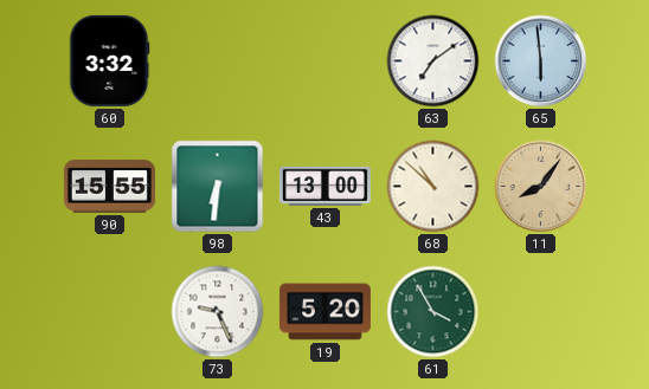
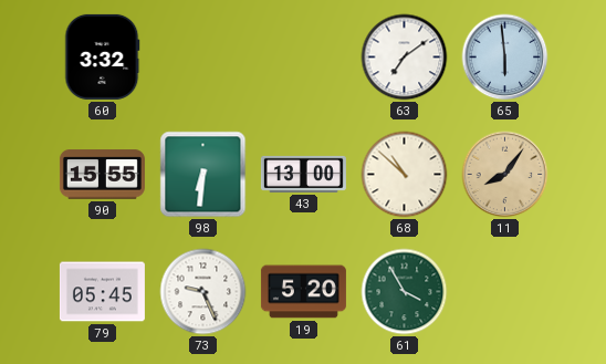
79: none -> 05:45
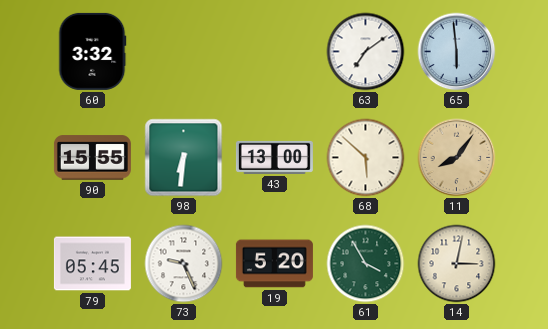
68: 10:52 -> 5:52
14: none -> 3:02
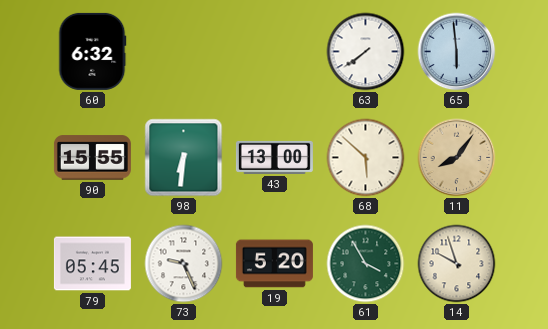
60: 3:32 -> 6:32
63: 7:09 -> 7:39
14: 3:02 -> 9:57
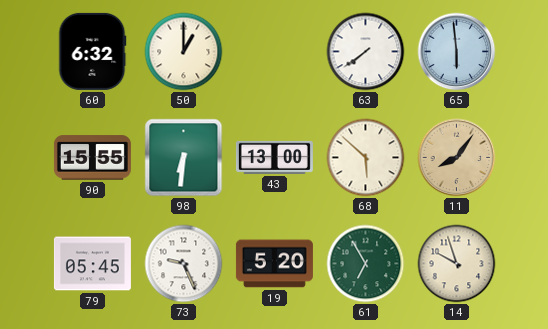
50: none -> 1:00
61: 3:55 -> 6:55
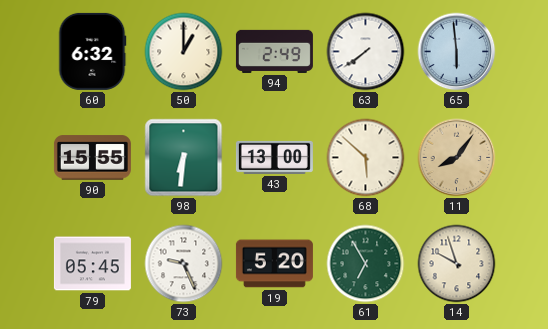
94: none -> 2:49
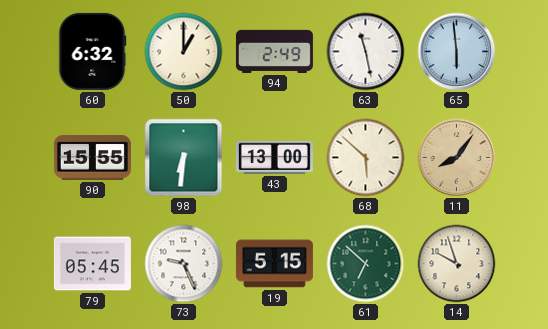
63: 7:39 -> 11:28
19: 5:20 -> 5:15
61: 6:55 -> 6:52
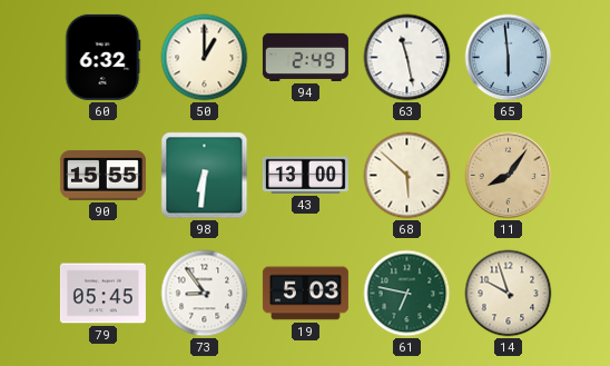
73: 9:26 -> 8:54
19: 5:15 -> 5:03
61: 6:52 -> 6:47
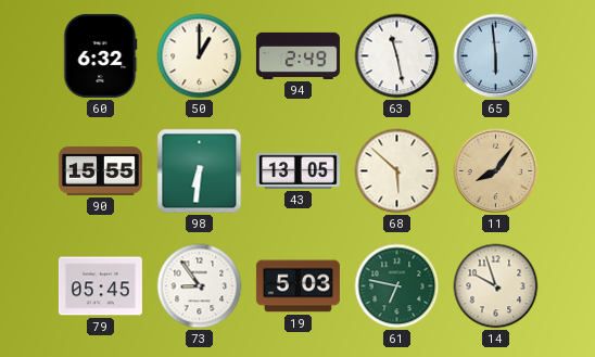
43: 13:00 -> 13:05
